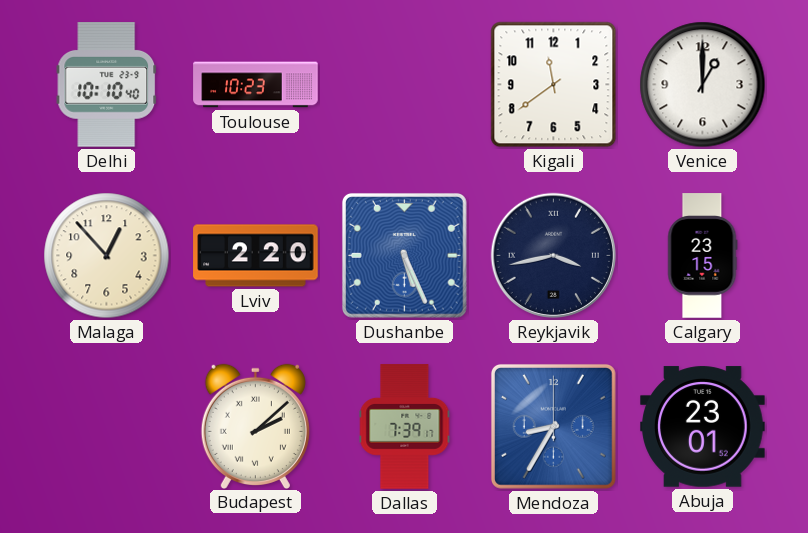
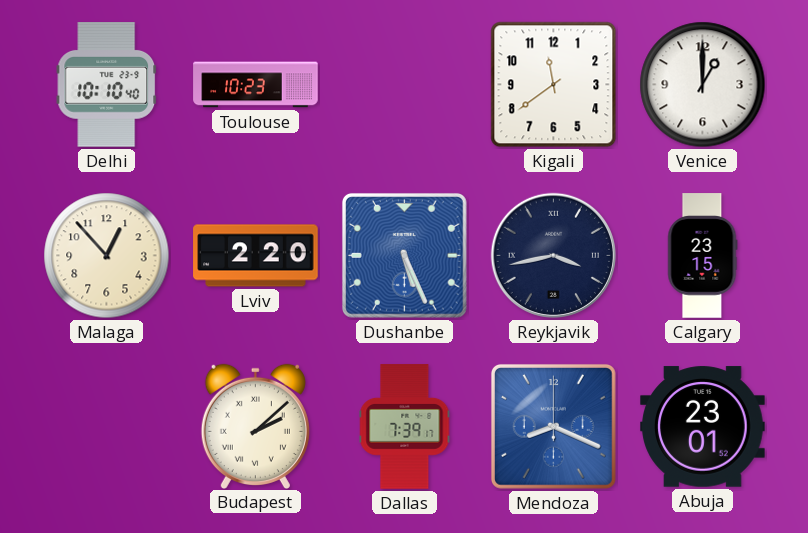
Mendoza: 8:35 -> 8:19
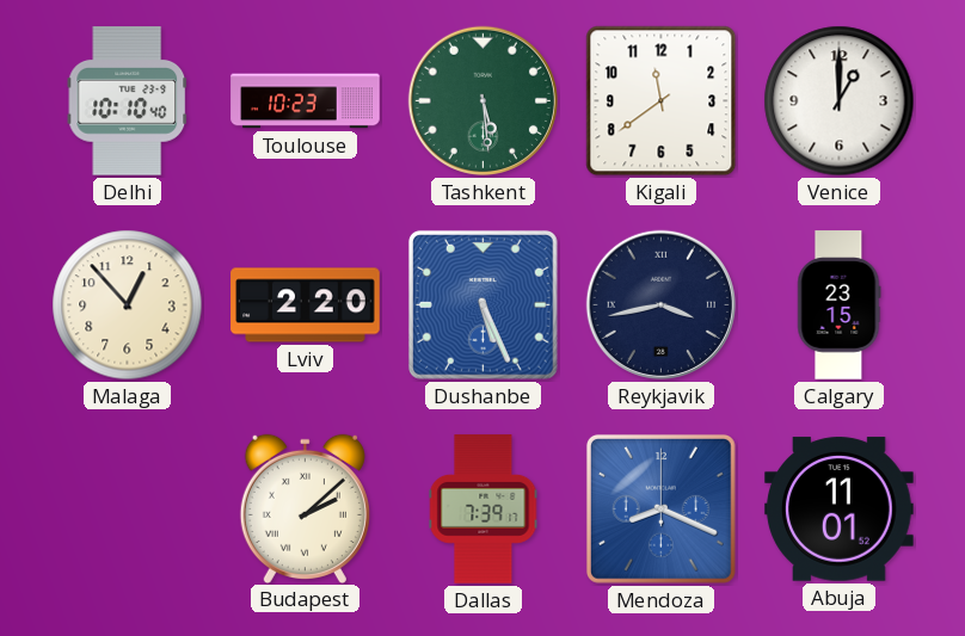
Tashkent: none -> 5:29
Abuja: 23:01 -> 11:01
